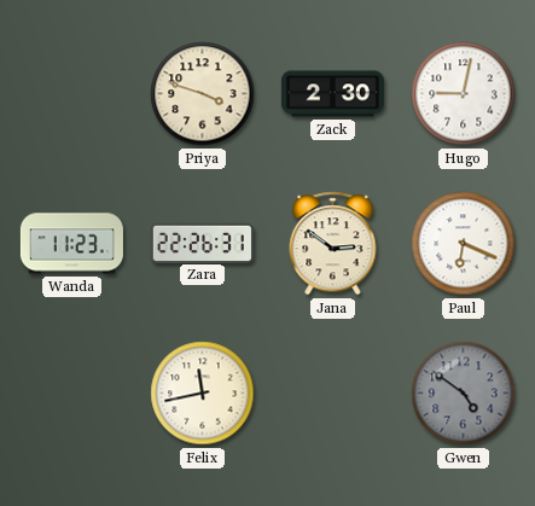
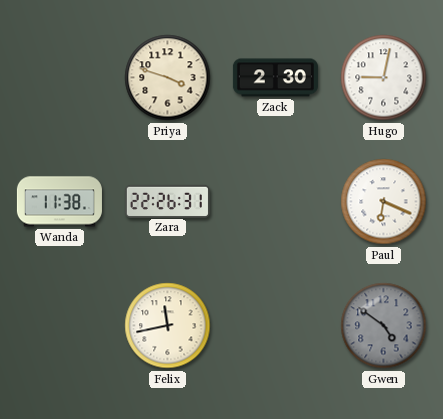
Wanda: 11:23 -> 11:38
Jana: 2:51 -> none
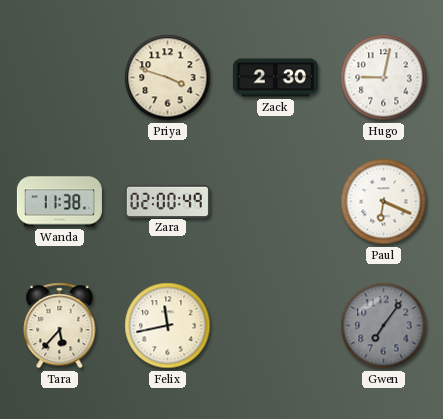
Zara: 22:26 -> 02:00
Tara: none -> 5:37
Gwen: 4:51 -> 7:06
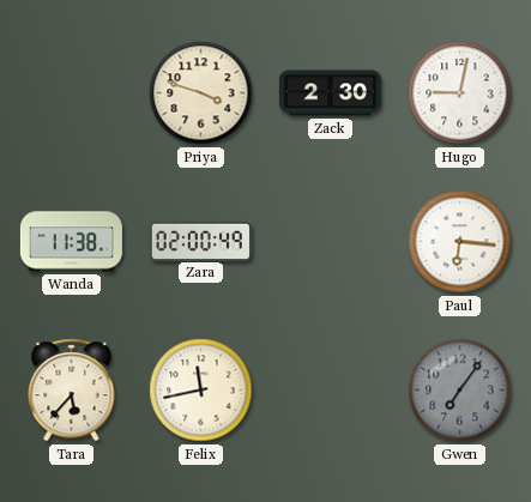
Paul: 6:19 -> 6:16
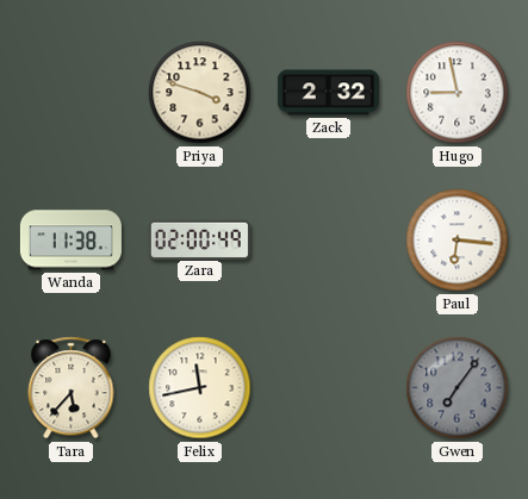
Zack: 2:30 -> 2:32
Hugo: 9:02 -> 8:58
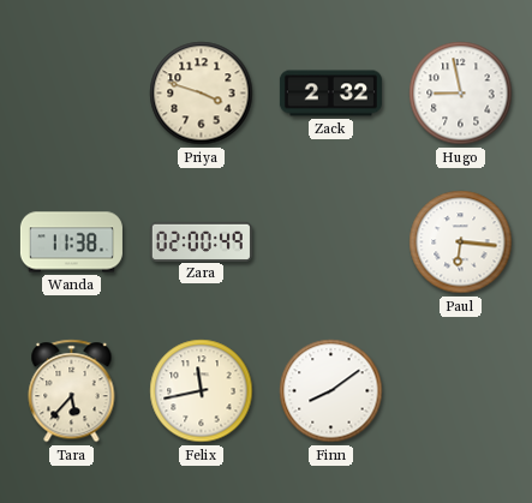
Finn: none -> 8:09
Gwen: 7:06 -> none
